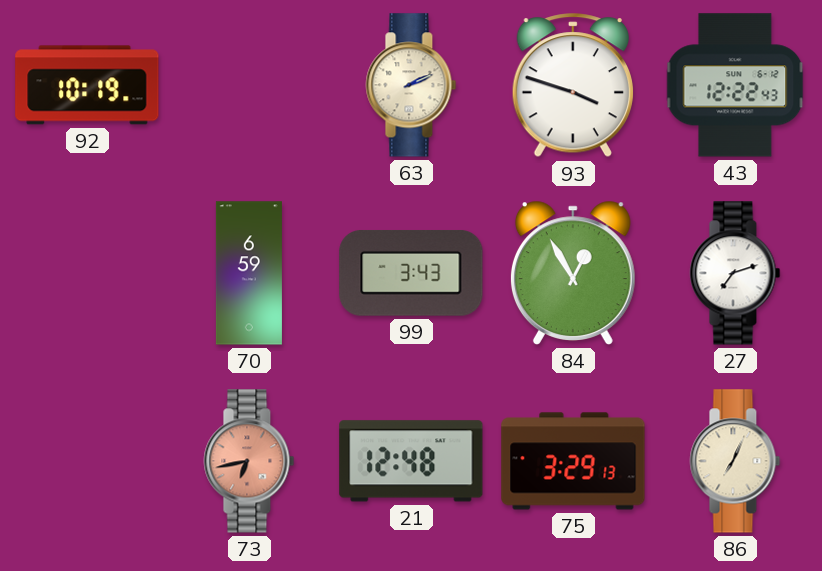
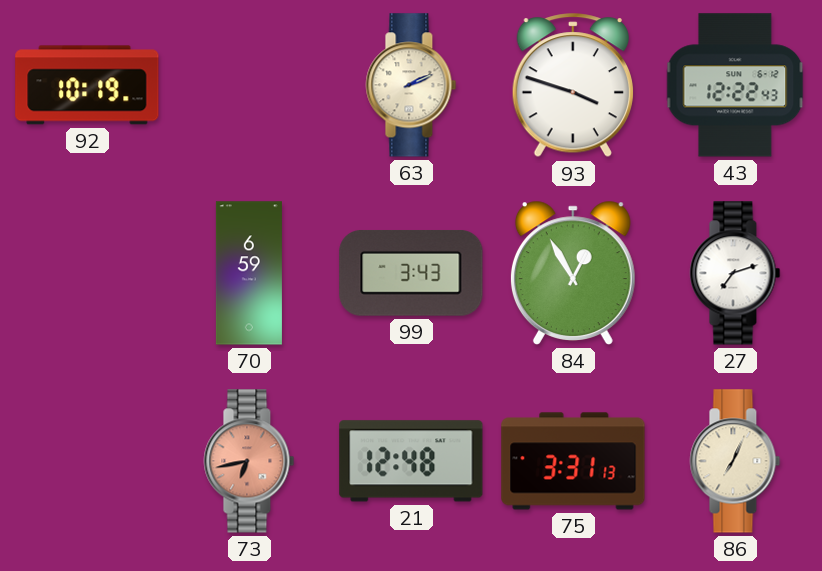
75: 3:29 -> 3:31
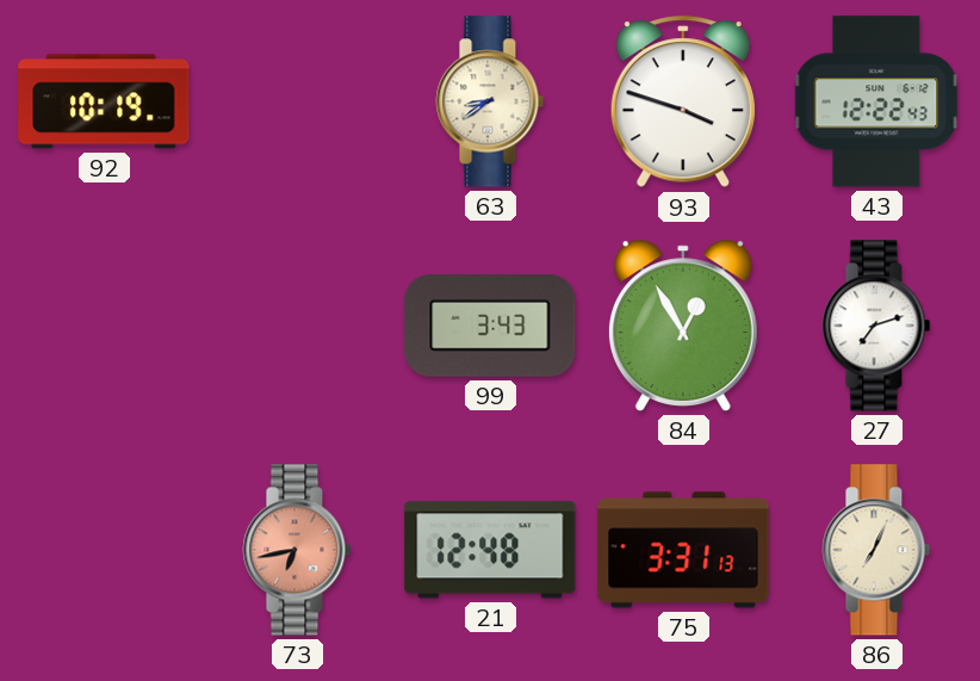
63: 2:11 -> 8:39
70: 6:59 -> none
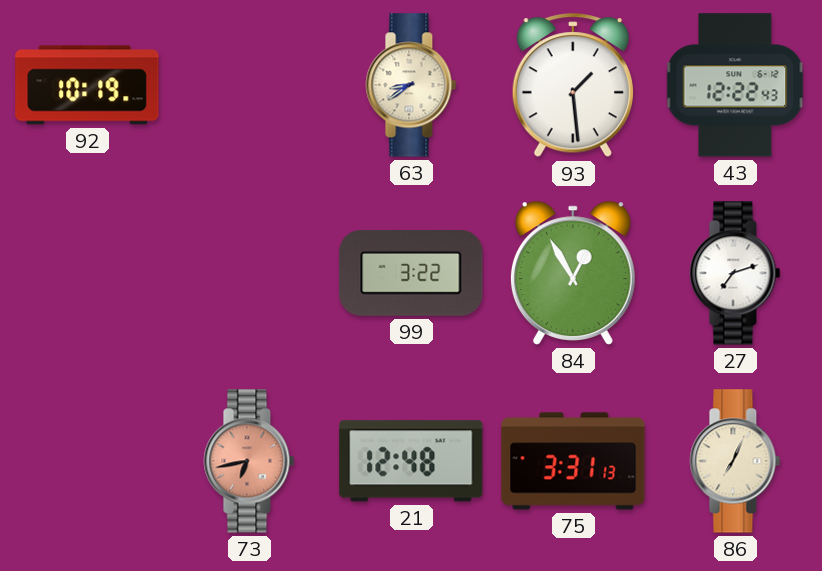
93: 3:48 -> 1:29
99: 3:43 -> 3:22
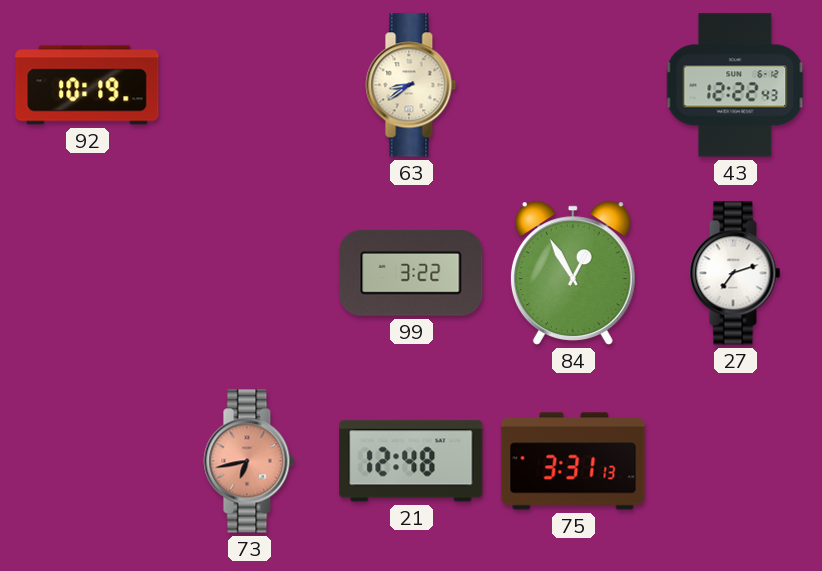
93: 1:29 -> none
86: 7:04 -> none
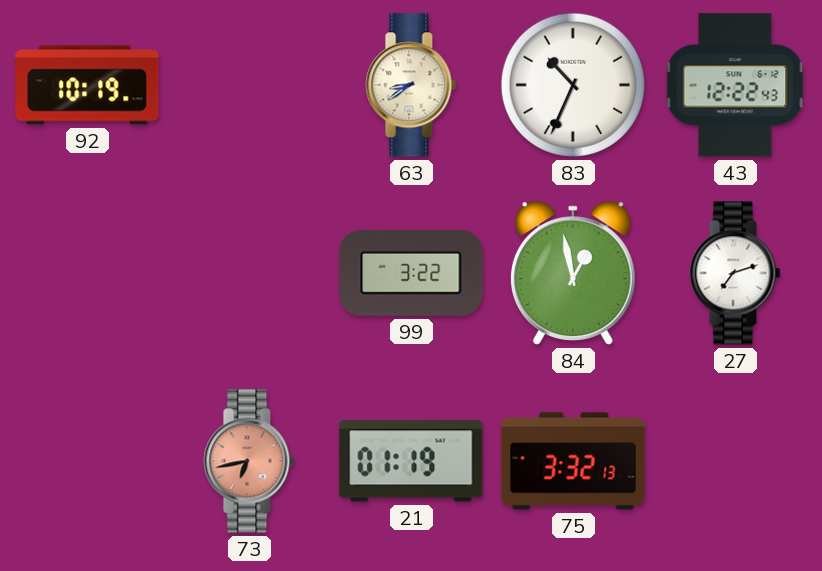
83: none -> 10:34
84: 12:55 -> 12:58
21: 12:48 -> 01:19
75: 3:31 -> 3:32
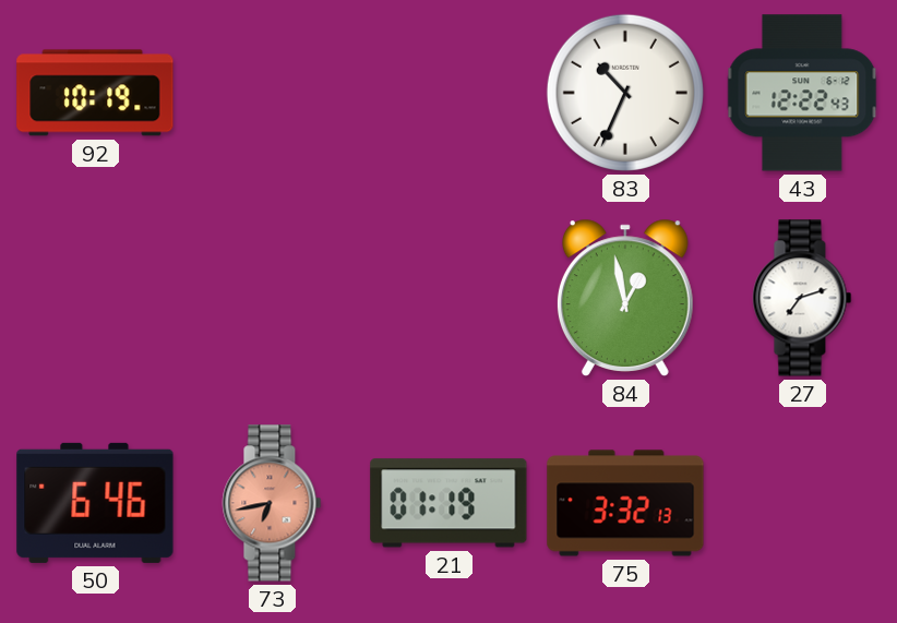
63: 8:39 -> none
99: 3:22 -> none
50: none -> 6:46
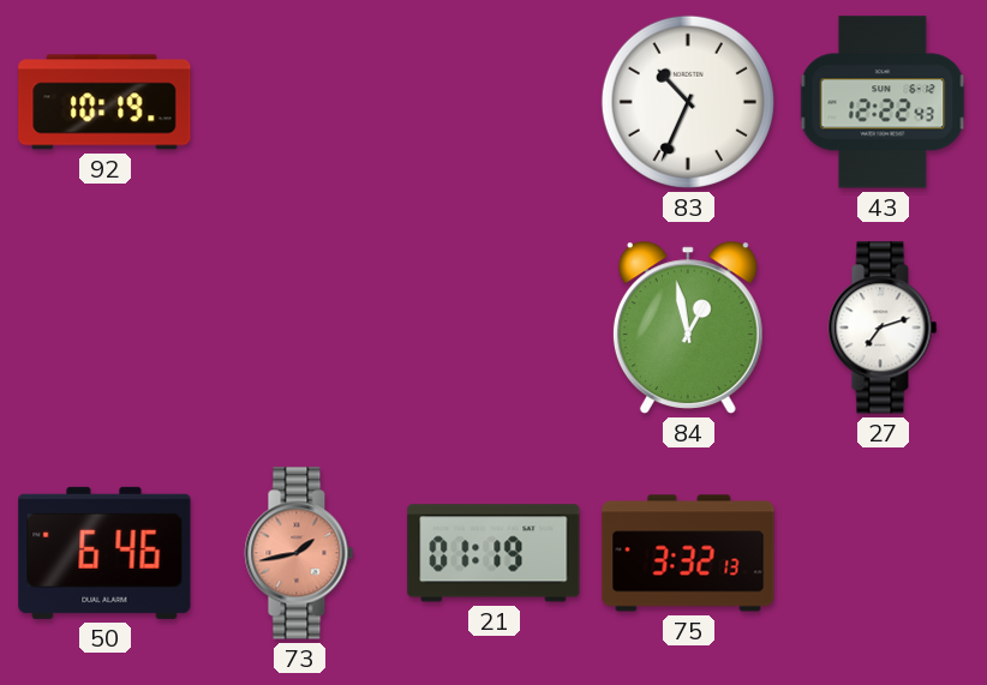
73: 6:43 -> 1:43
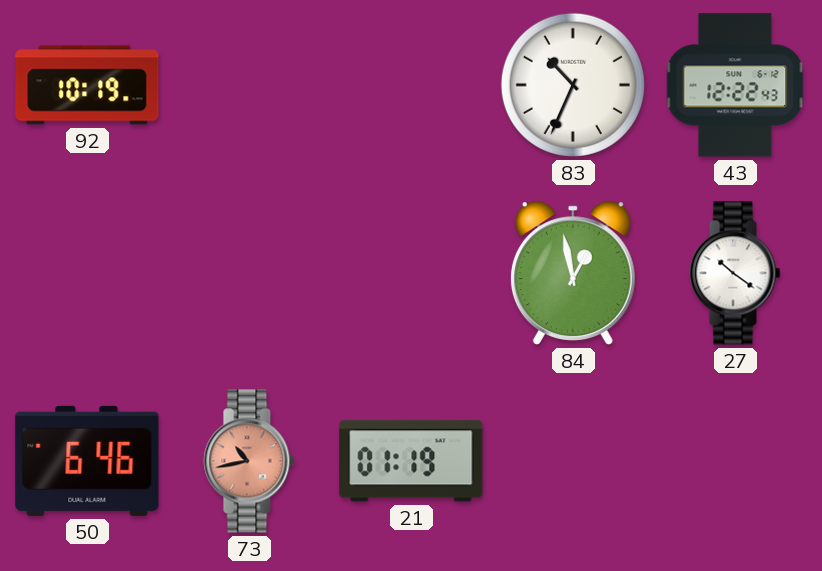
27: 7:12 -> 10:21
73: 1:43 -> 10:43
75: 3:32 -> none
